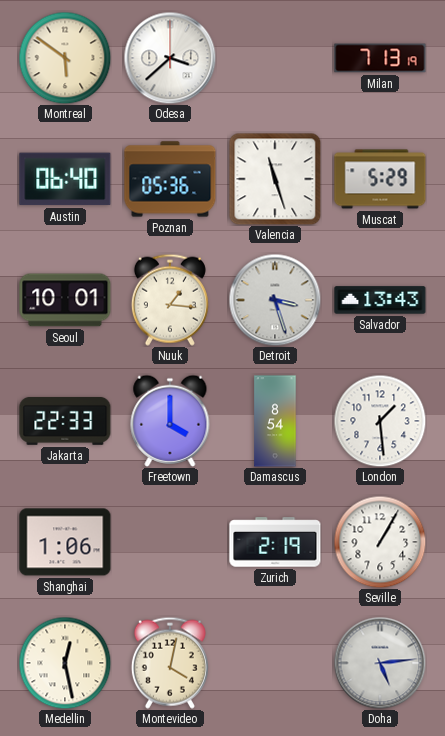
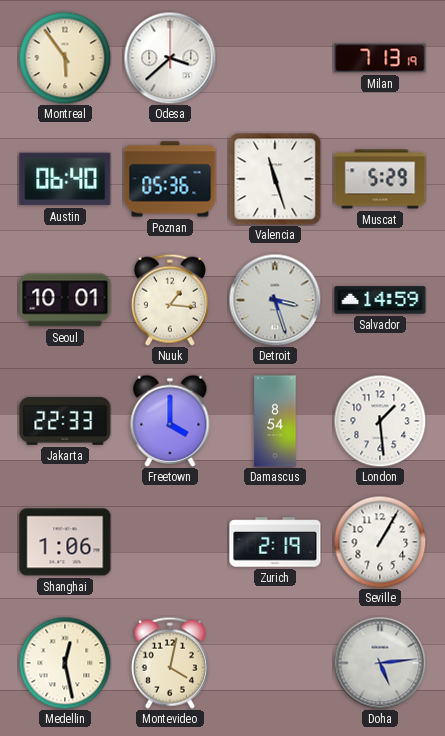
Montreal: 5:51 -> 5:54
Salvador: 13:43 -> 14:59
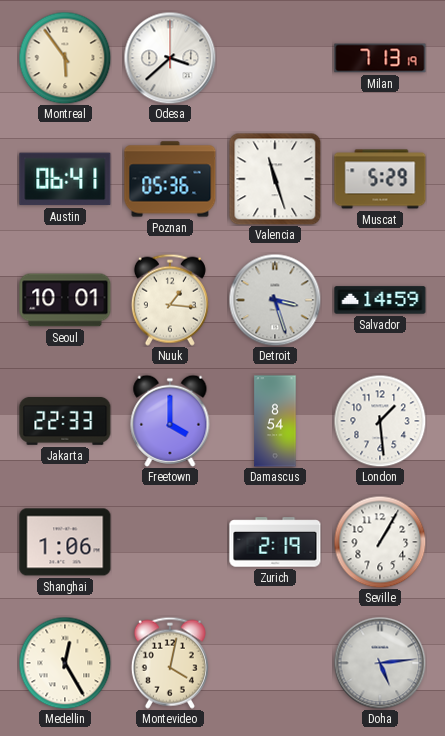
Austin: 06:40 -> 06:41
Medellin: 12:28 -> 12:25
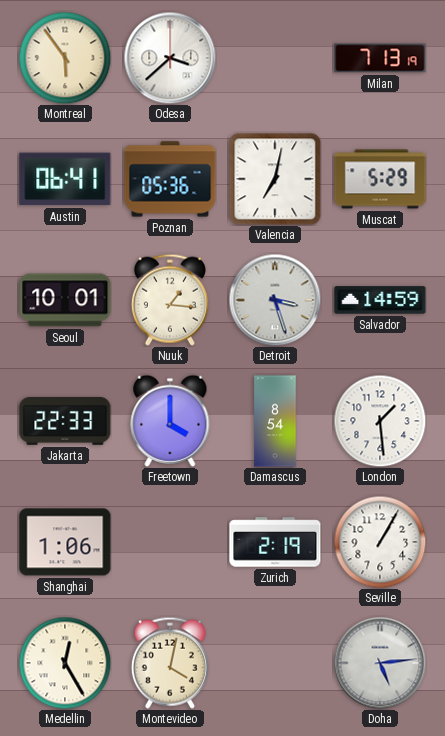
Valencia: 11:27 -> 7:02
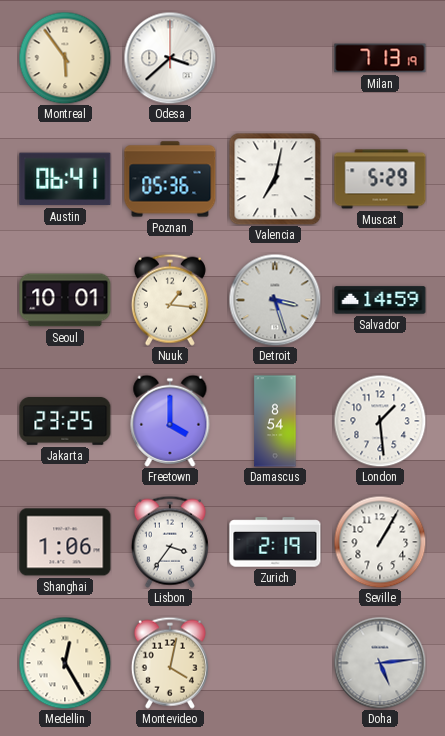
Jakarta: 22:33 -> 23:25
Lisbon: none -> 3:36
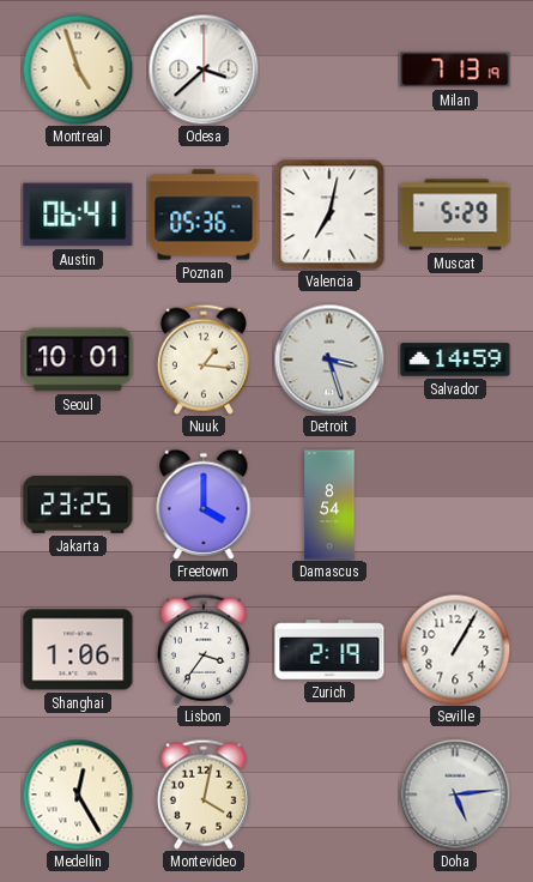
Montreal: 5:54 -> 4:57
London: 1:29 -> none
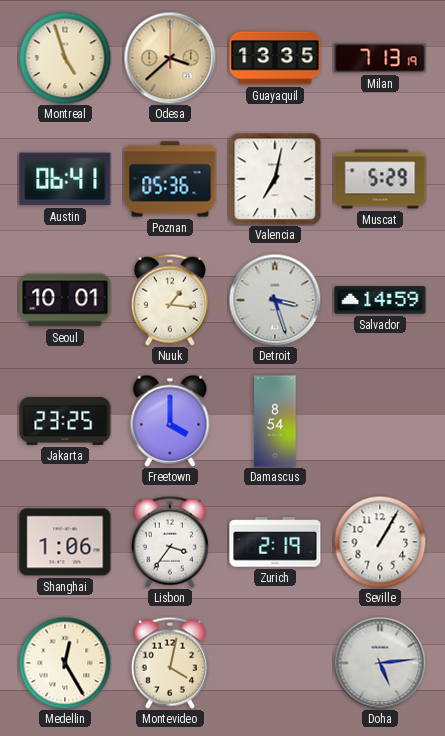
Odesa dial: white -> champagne
Guayaquil: none -> 13:35
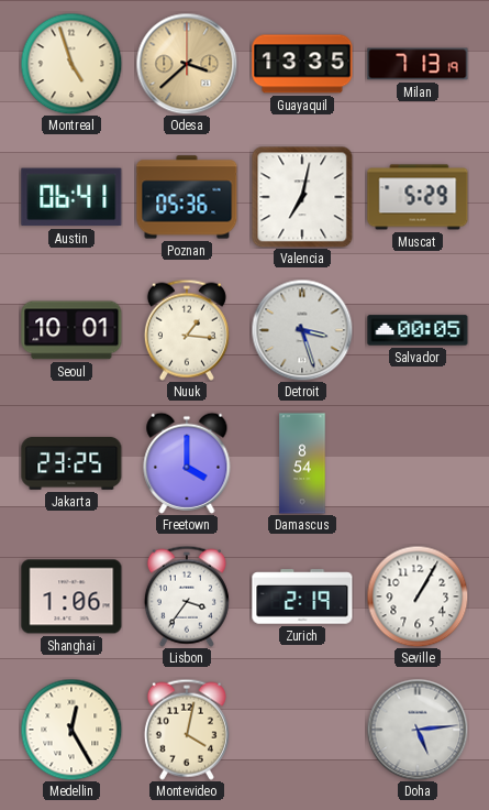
Salvador: 14:59 -> 00:05
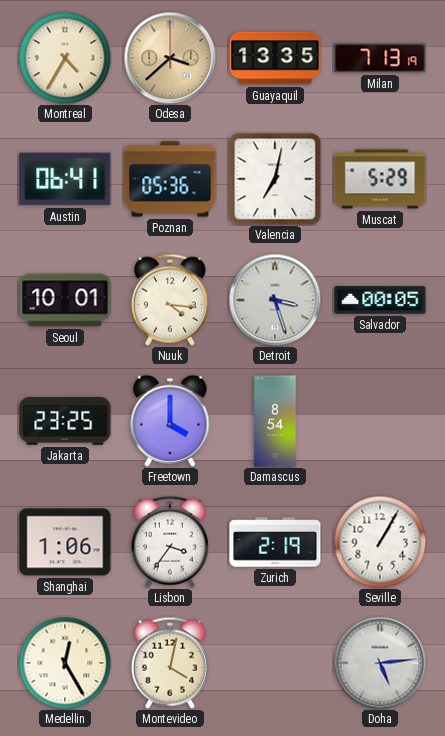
Montreal: 4:57 -> 4:35
Nuuk: 1:16 -> 4:16
